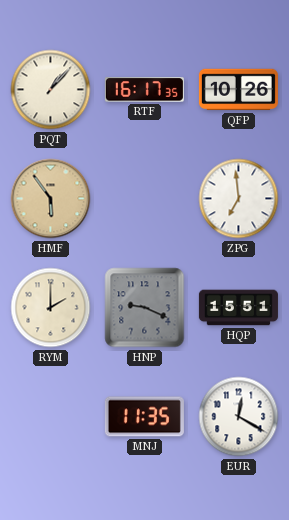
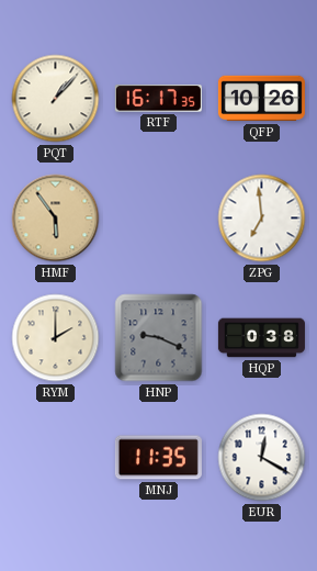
HQP: 15:51 -> 0:38
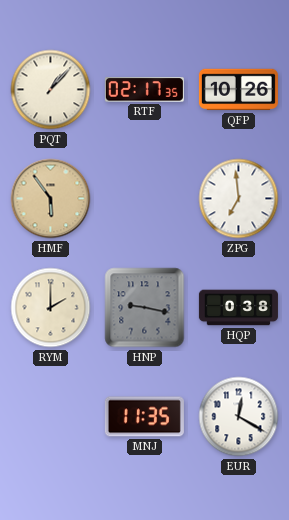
RTF: 16:17 -> 02:17
HNP: 9:19 -> 9:17
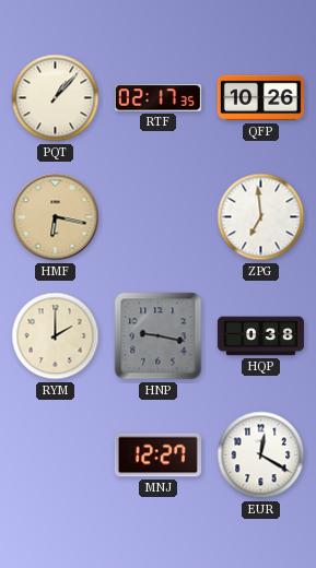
HMF: 5:54 -> 6:17
MNJ: 11:35 -> 12:27
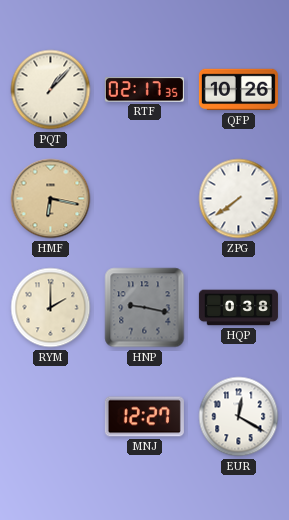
ZPG: 6:59 -> 7:39
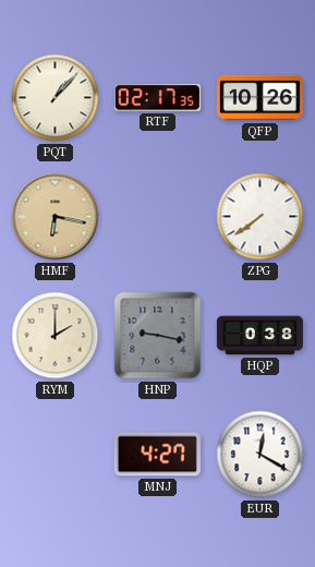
MNJ: 12:27 -> 4:27
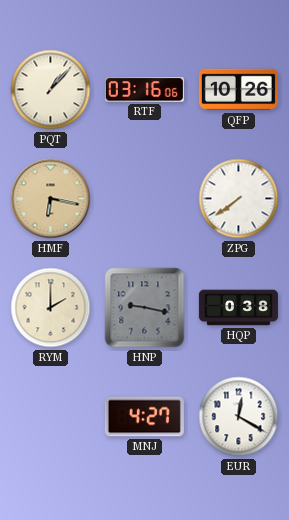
RTF: 02:17 -> 03:16
